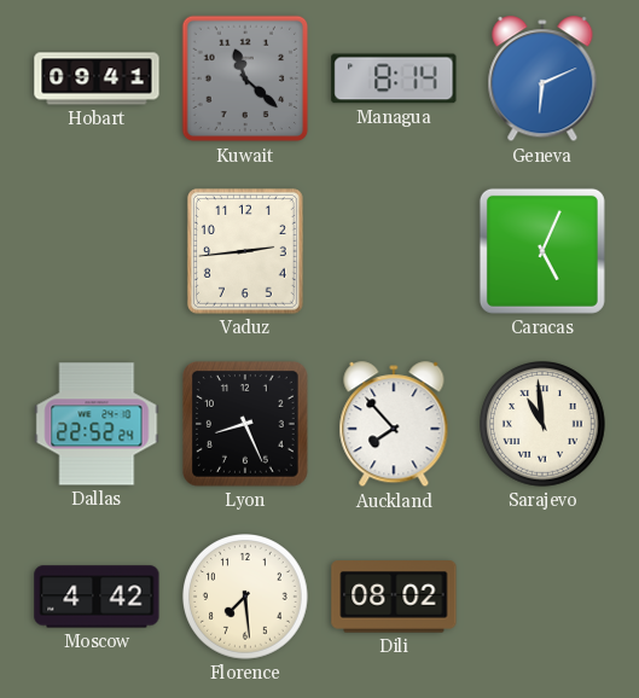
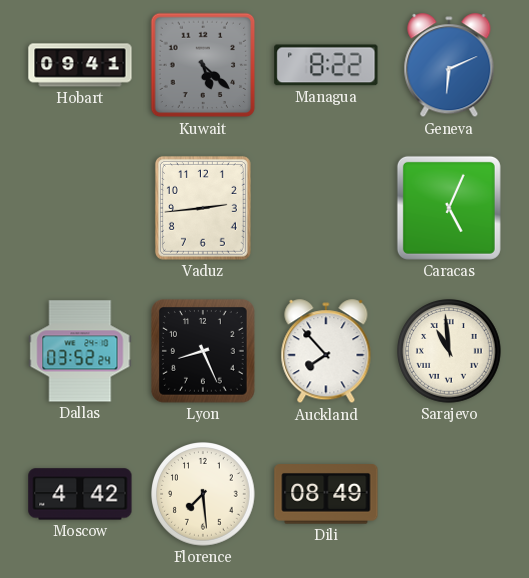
Kuwait: 11:22 -> 5:22
Managua: 8:14 -> 8:22
Dallas: 22:52 -> 03:52
Dili: 08:02 -> 08:49
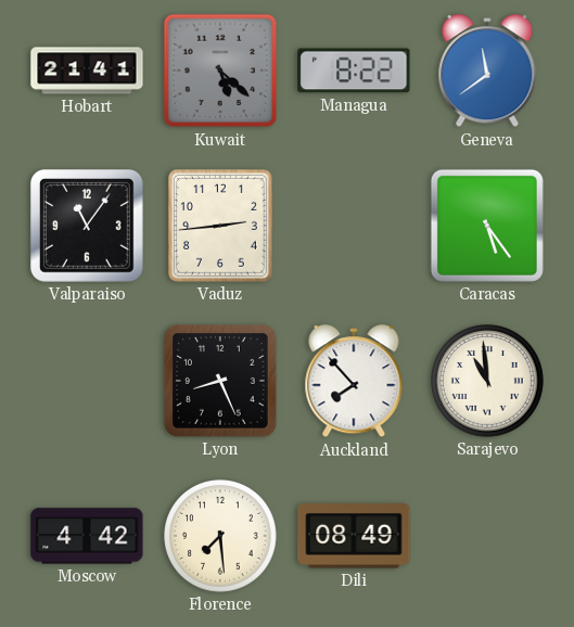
Hobart: 09:41 -> 21:41
Geneva: 6:11 -> 11:39
Valparaiso: none -> 11:06
Caracas: 5:04 -> 5:24
Dallas: 03:52 -> none
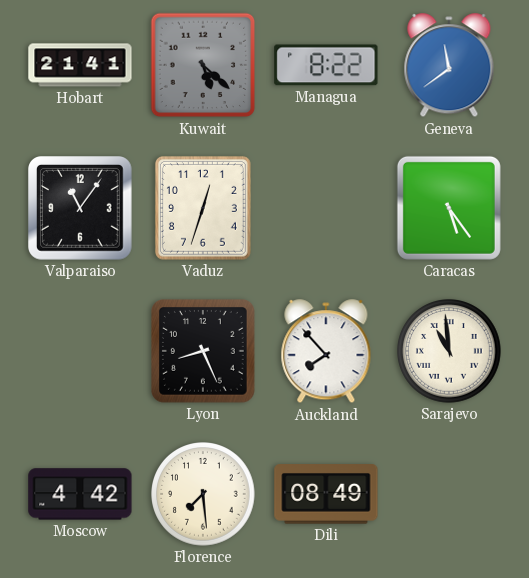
Vaduz: 2:44 -> 12:33
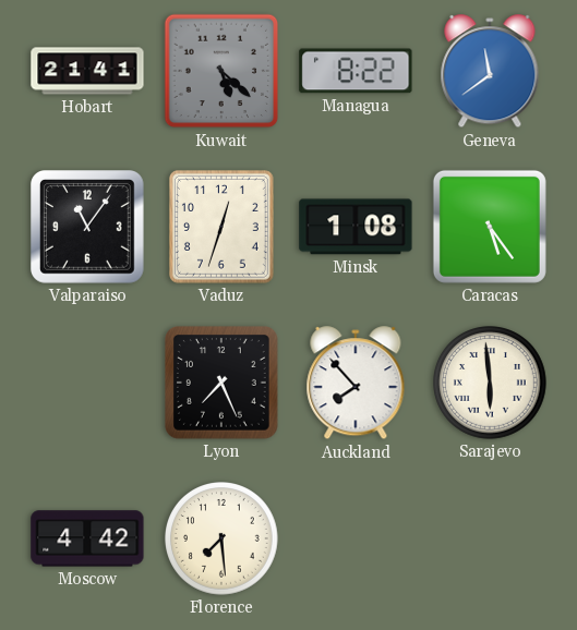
Minsk: none -> 1:08
Lyon: 8:26 -> 7:26
Sarajevo: 10:59 -> 5:59
Dili: 08:49 -> none
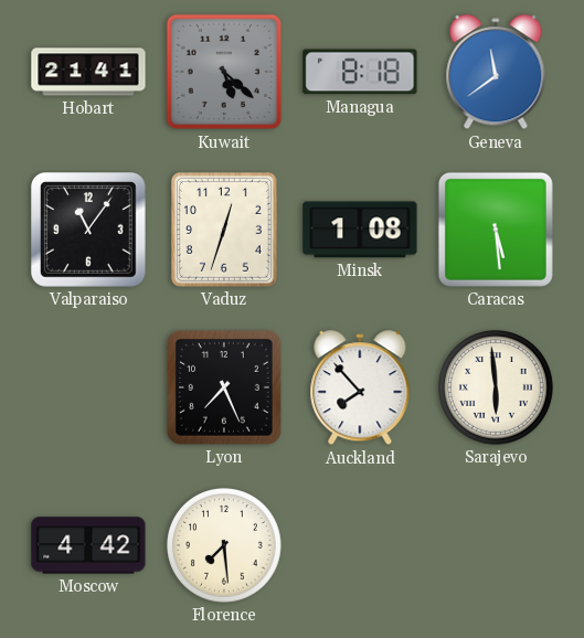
Managua: 8:22 -> 8:18
Caracas: 5:24 -> 5:29
